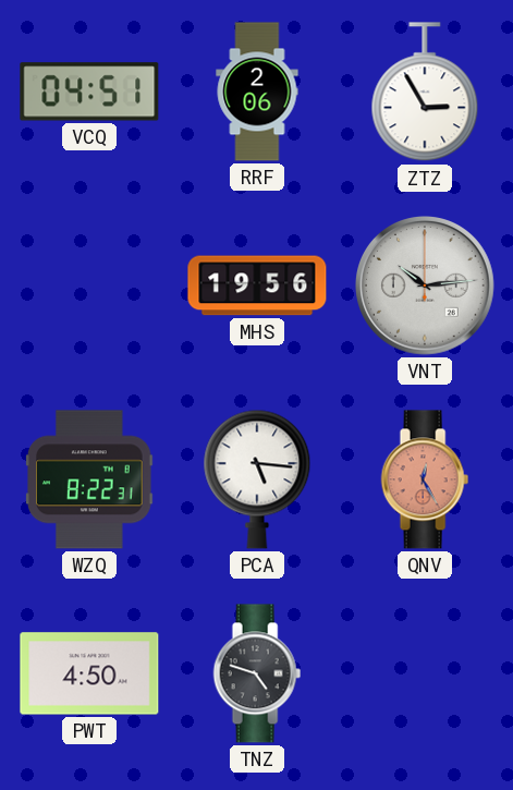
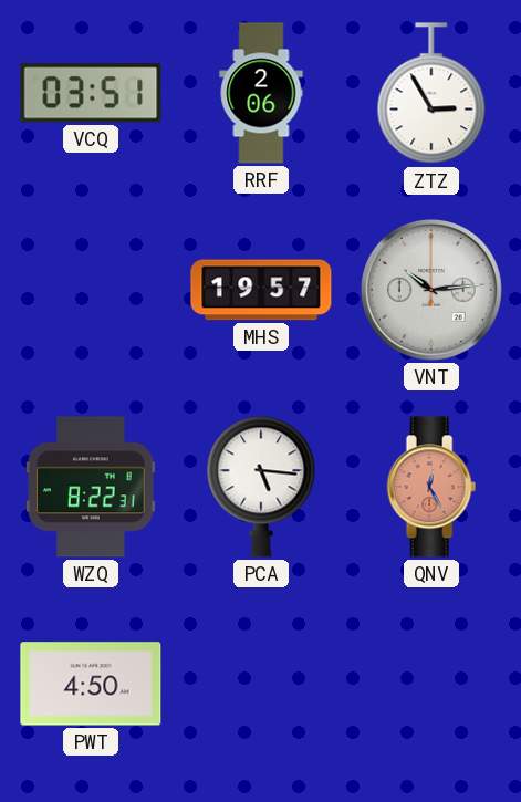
VCQ: 04:51 -> 03:51
MHS: 19:56 -> 19:57
TNZ: 4:48 -> none
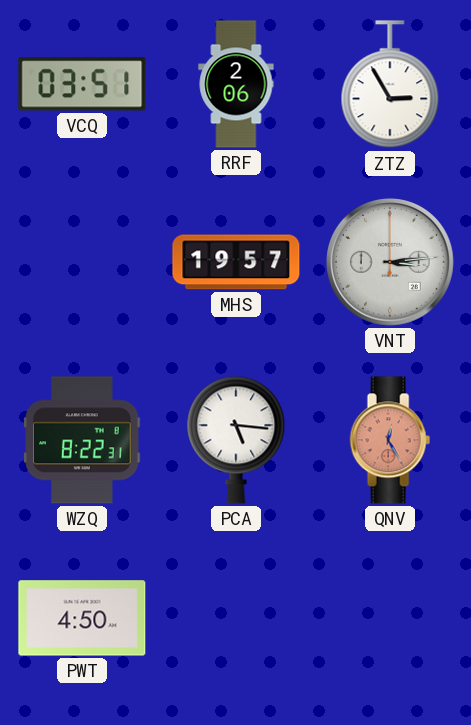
VNT: 10:14 -> 3:14
